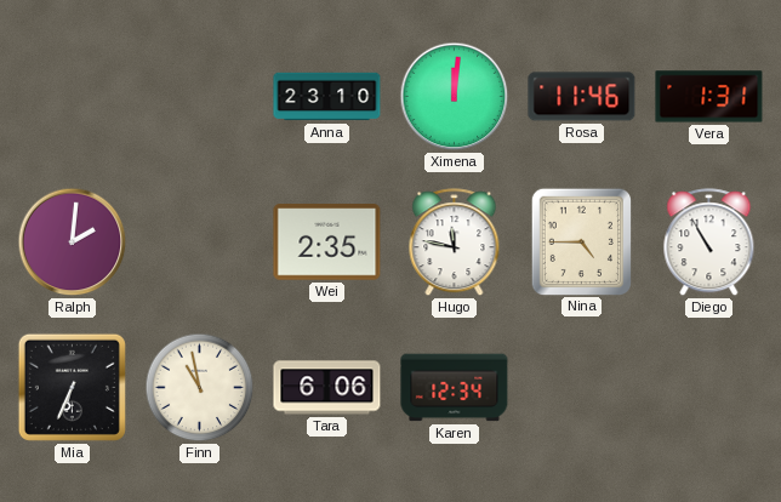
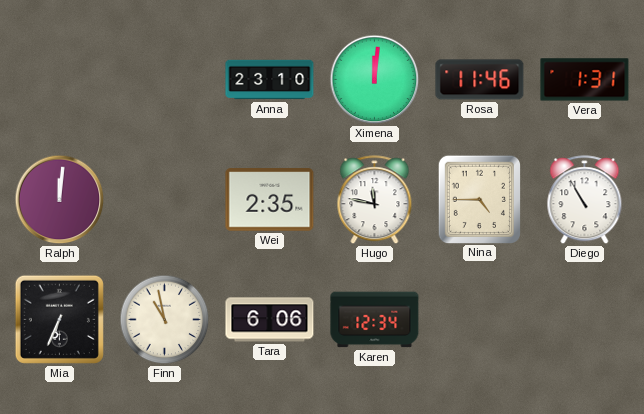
Ralph: 2:01 -> 12:01
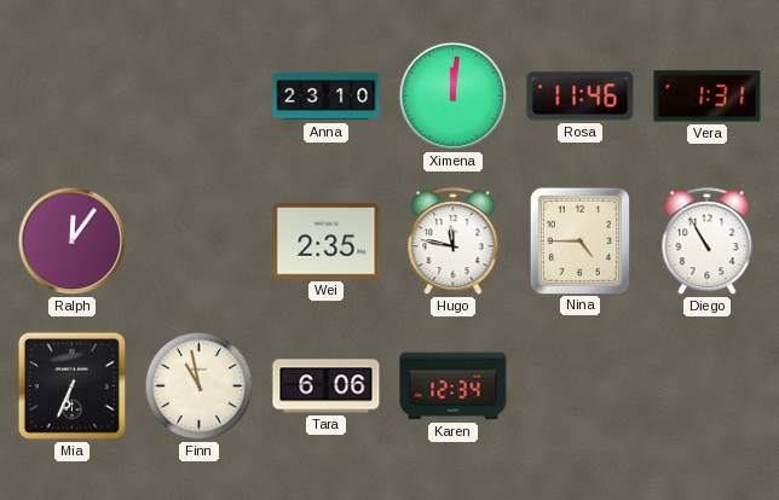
Ralph: 12:01 -> 12:06
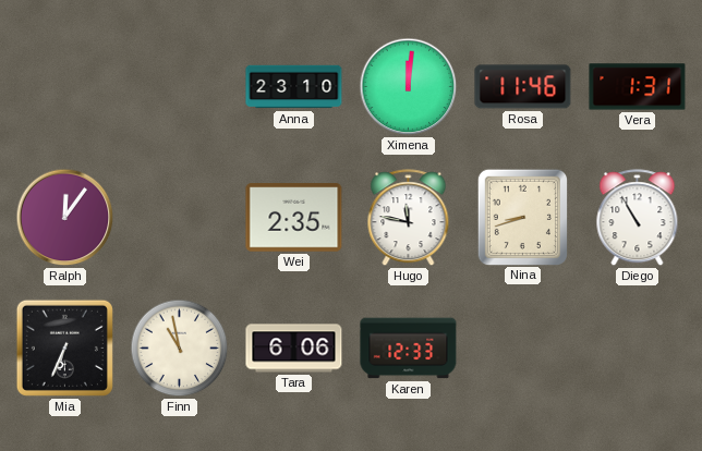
Nina: 4:45 -> 8:42
Karen: 12:34 -> 12:33
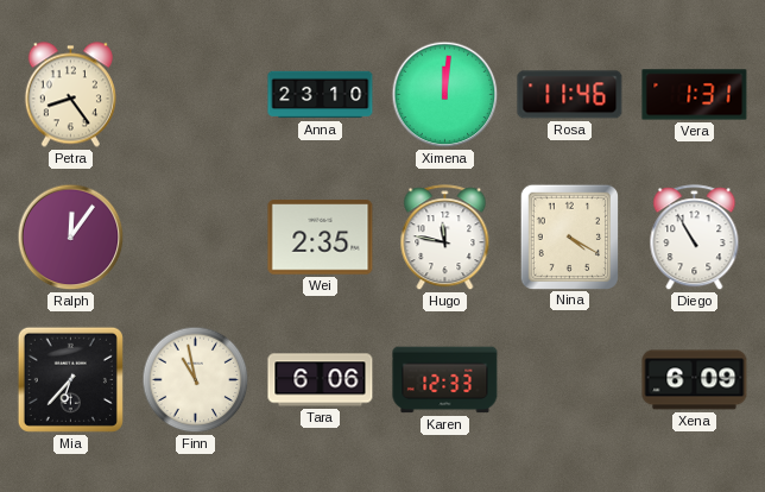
Petra: none -> 8:24
Nina: 8:42 -> 4:20
Mia: 6:34 -> 6:37
Xena: none -> 6:09
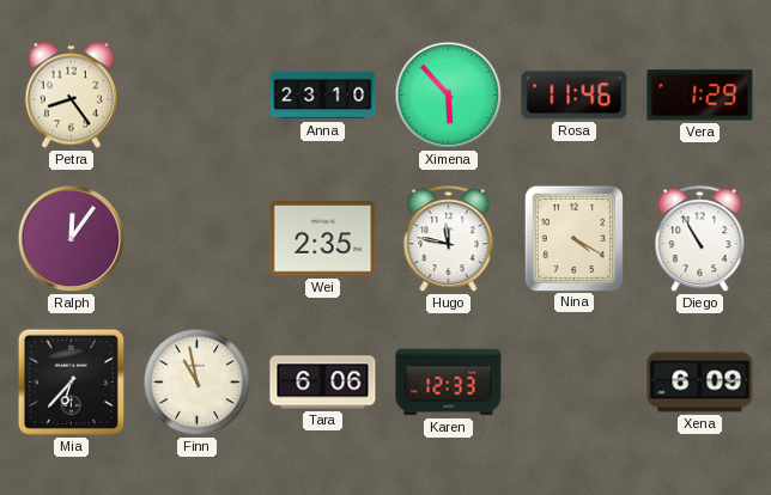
Ximena: 12:01 -> 5:53
Vera: 1:31 -> 1:29
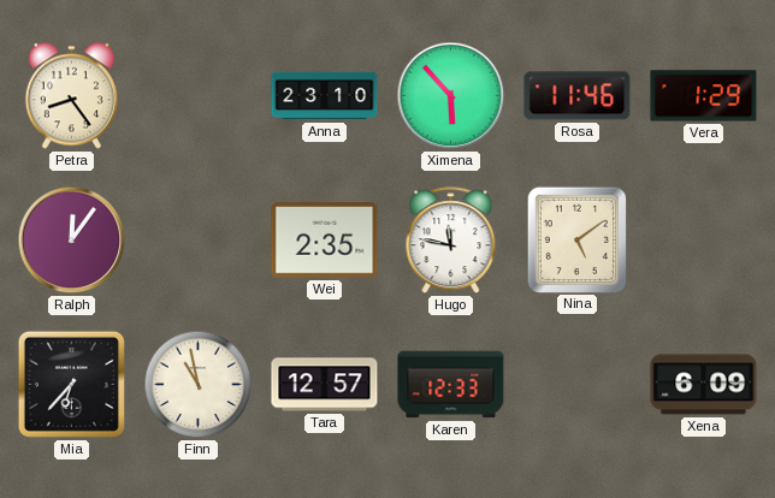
Nina: 4:20 -> 5:09
Diego: 10:55 -> none
Tara: 6:06 -> 12:57
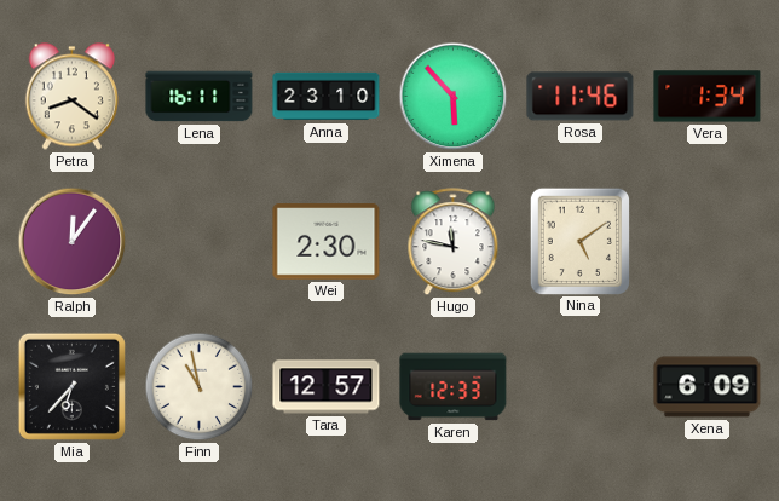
Petra: 8:24 -> 8:21
Lena: none -> 16:11
Vera: 1:29 -> 1:34
Wei: 2:35 -> 2:30
